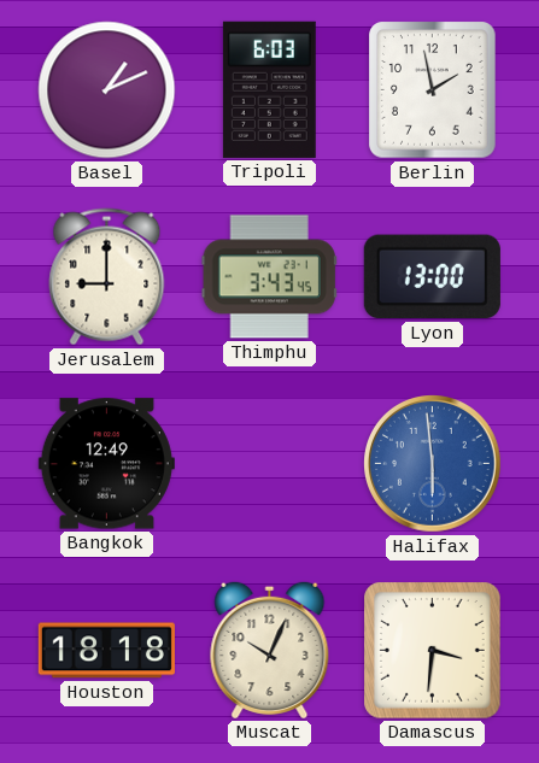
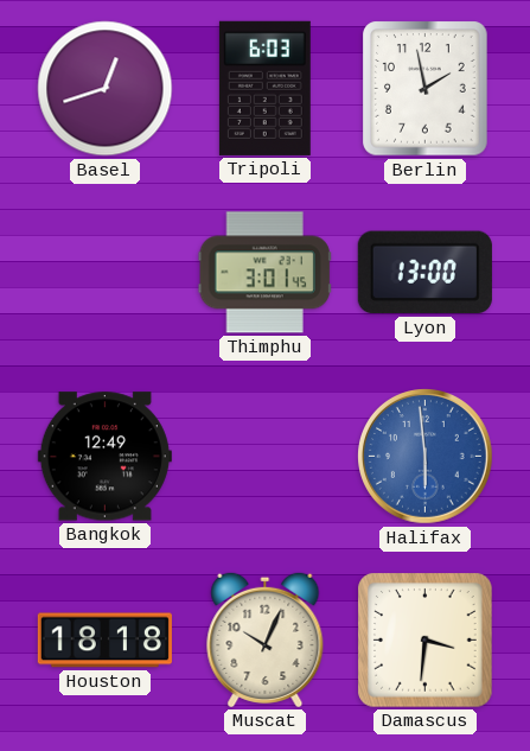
Basel: 1:11 -> 12:42
Jerusalem: 9:00 -> none
Thimphu: 3:43 -> 3:01
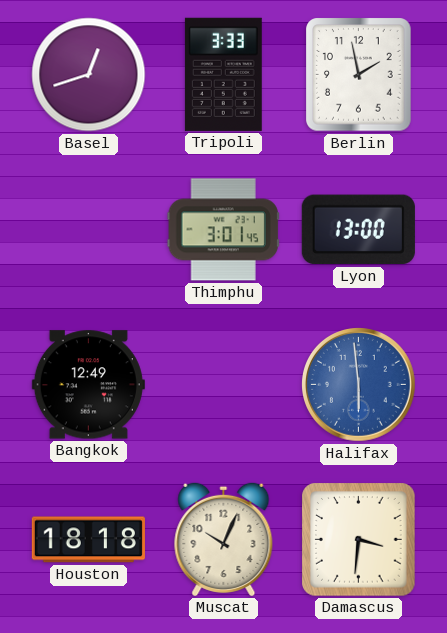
Tripoli: 6:03 -> 3:33
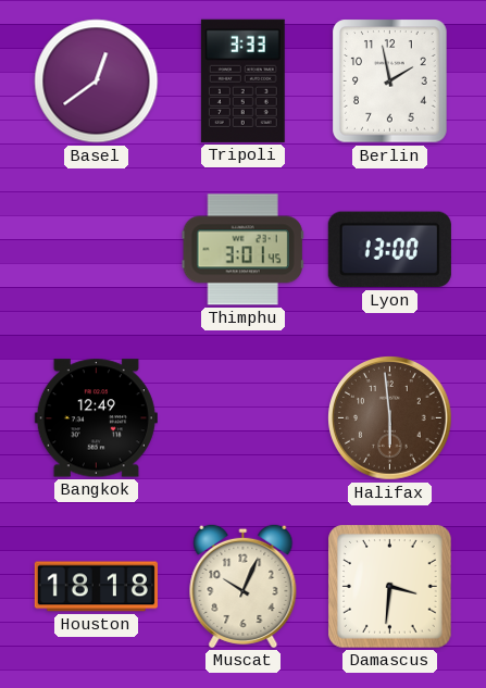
Basel: 12:42 -> 12:39
Halifax dial: blue -> brown
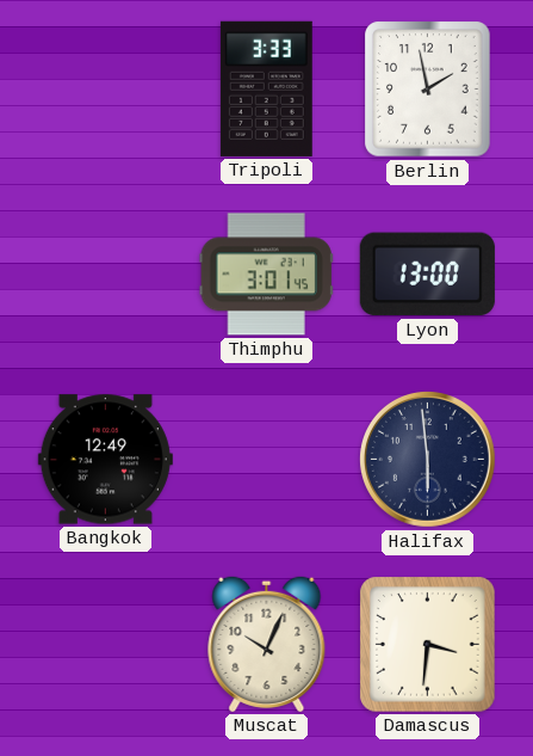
Basel: 12:39 -> none
Halifax dial: brown -> navy
Houston: 18:18 -> none
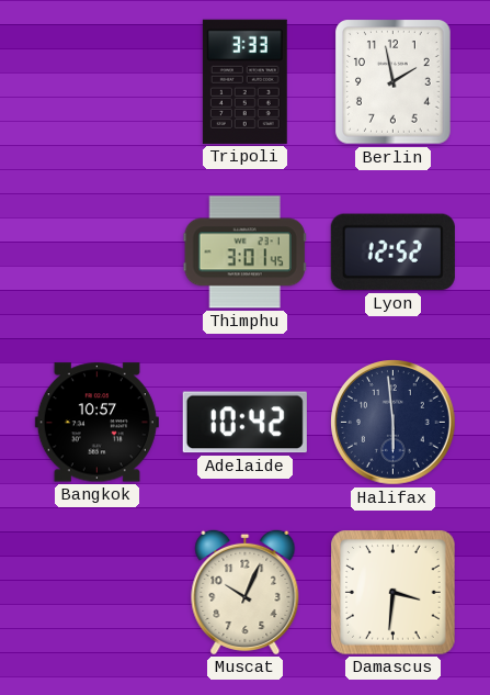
Lyon: 13:00 -> 12:52
Bangkok: 12:49 -> 10:57
Adelaide: none -> 10:42
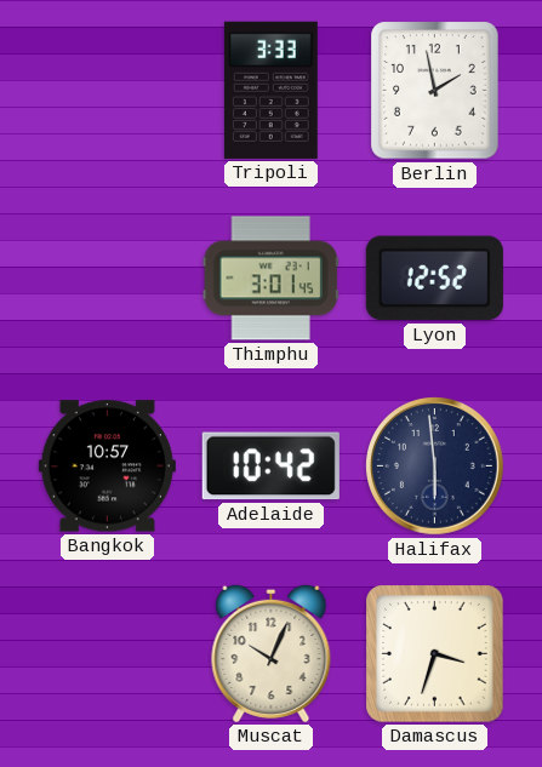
Damascus: 3:31 -> 3:33
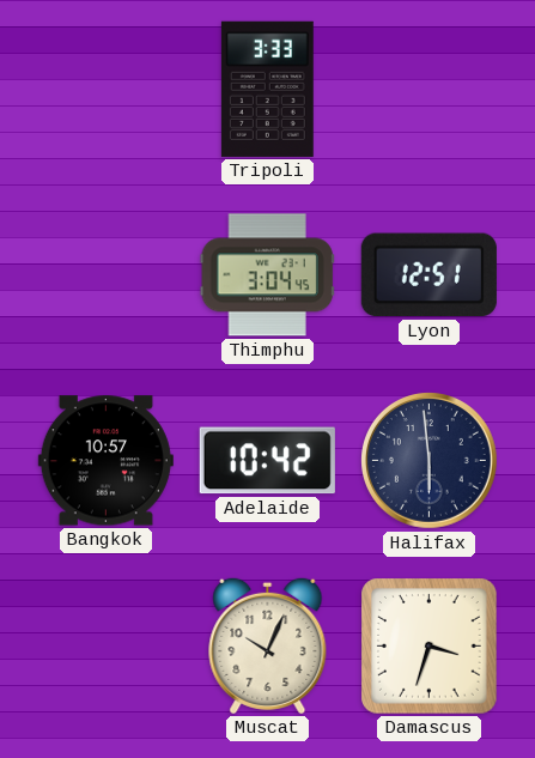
Berlin: 1:58 -> none
Thimphu: 3:01 -> 3:04
Lyon: 12:52 -> 12:51
